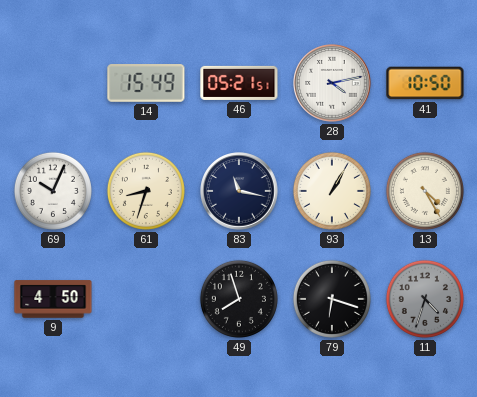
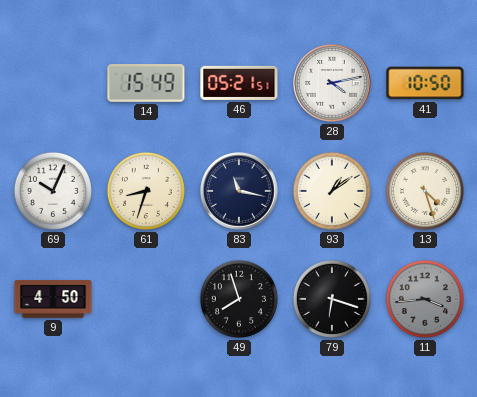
93: 1:05 -> 1:09
13: 4:25 -> 4:27
11: 4:33 -> 3:44
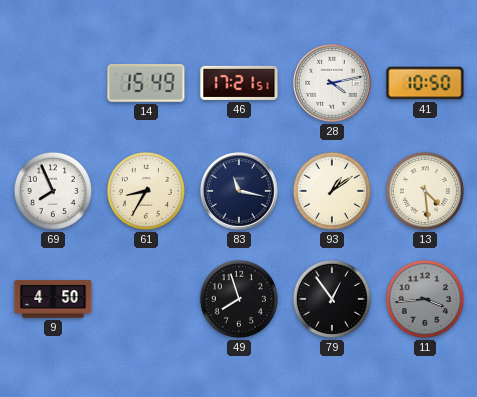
46: 05:21 -> 17:21
69: 10:04 -> 7:56
61: 8:33 -> 8:35
13: 4:27 -> 4:29
79: 6:18 -> 12:54
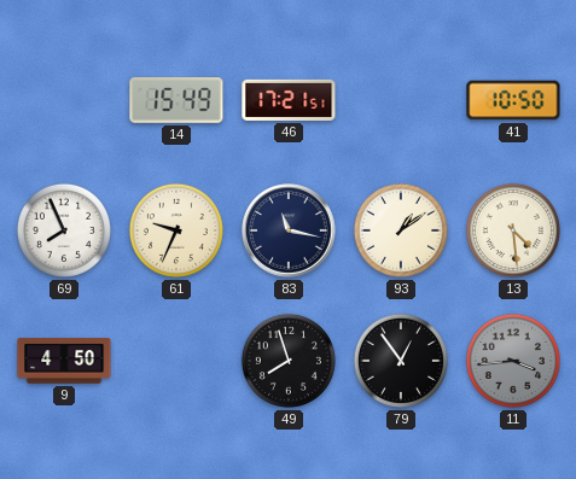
28: 4:13 -> none
61: 8:35 -> 9:34
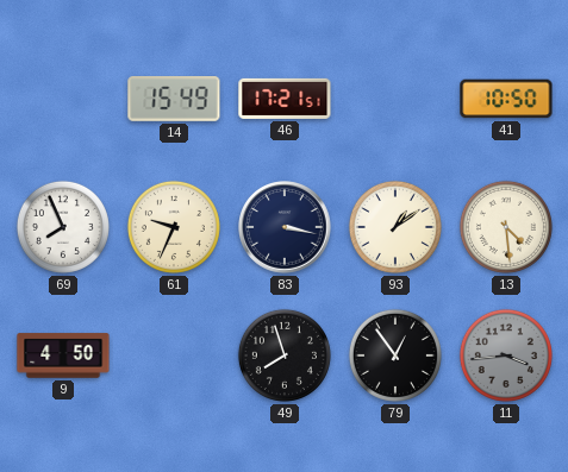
83: 11:17 -> 3:17
